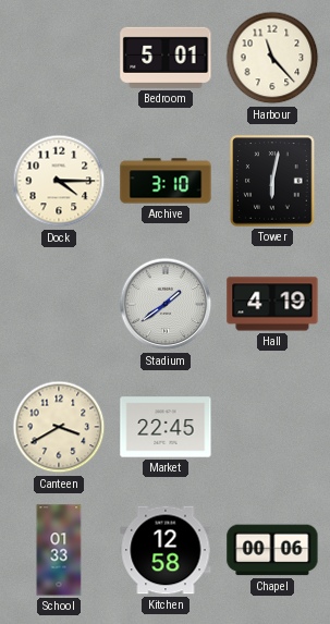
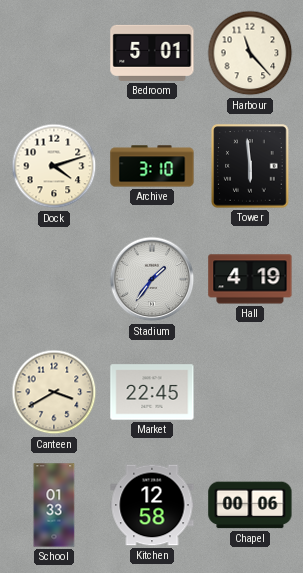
Dock: 4:15 -> 4:12
Tower: 6:02 -> 5:59
Stadium: 1:39 -> 1:36
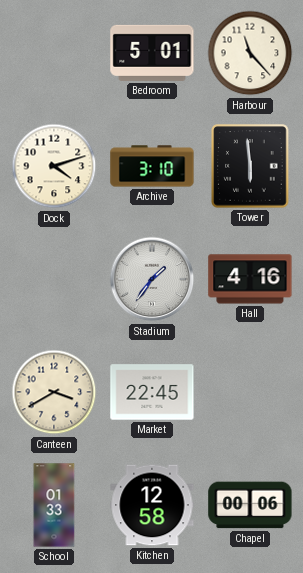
Hall: 4:19 -> 4:16
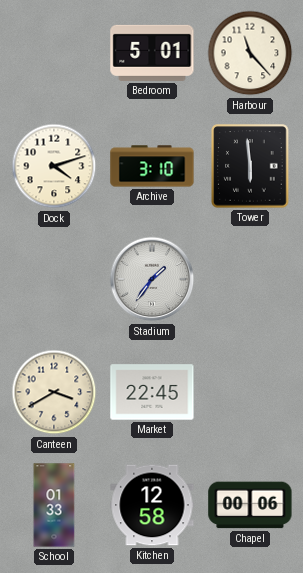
Hall: 4:16 -> none
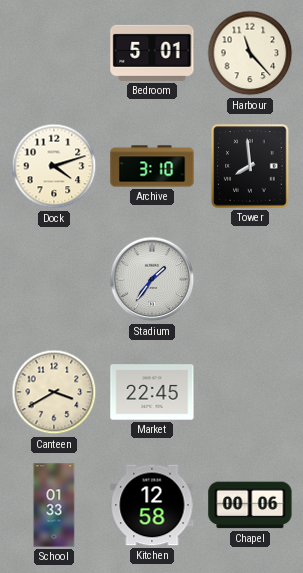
Tower: 5:59 -> 7:59
